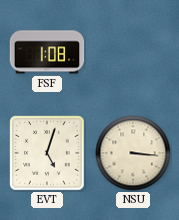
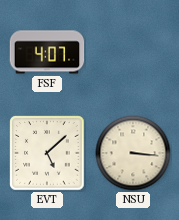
FSF: 1:08 -> 4:07
EVT: 5:03 -> 5:08
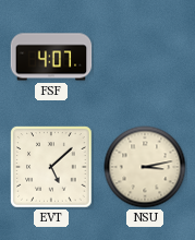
NSU: 3:16 -> 3:13
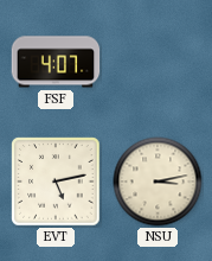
EVT: 5:08 -> 5:13
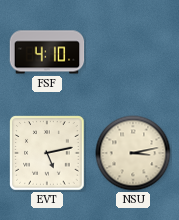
FSF: 4:07 -> 4:10
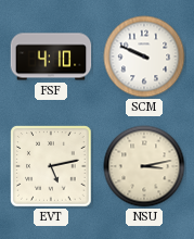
SCM: none -> 9:49
